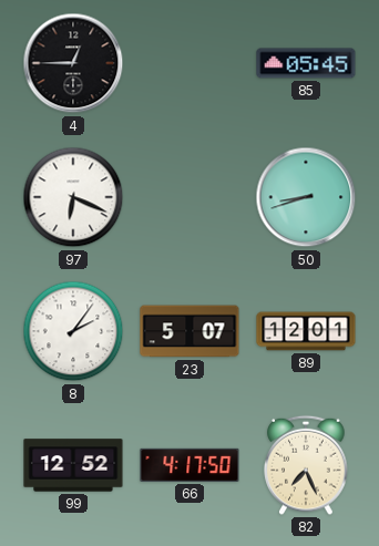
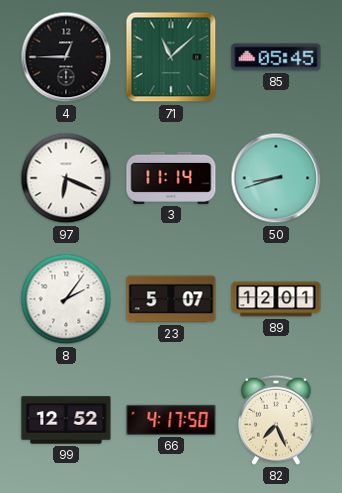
71: none -> 11:08
3: none -> 11:14
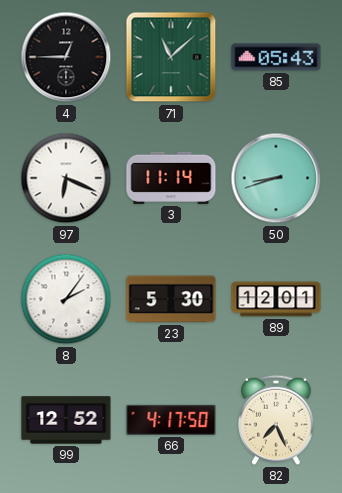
85: 05:45 -> 05:43
23: 5:07 -> 5:30
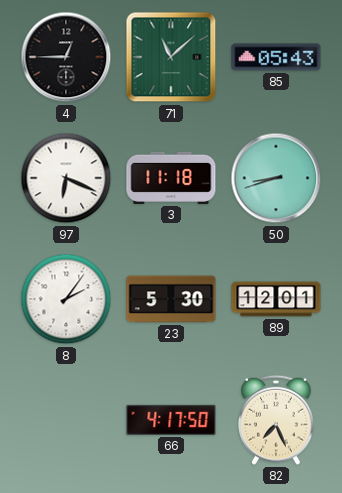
3: 11:14 -> 11:18
99: 12:52 -> none
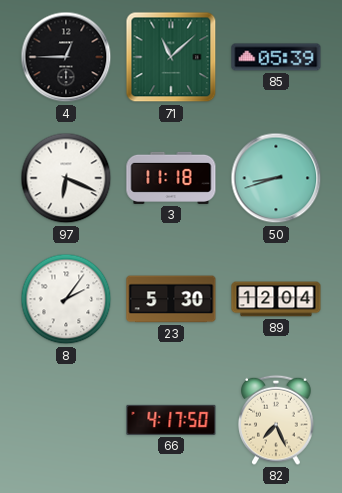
85: 05:43 -> 05:39
89: 12:01 -> 12:04
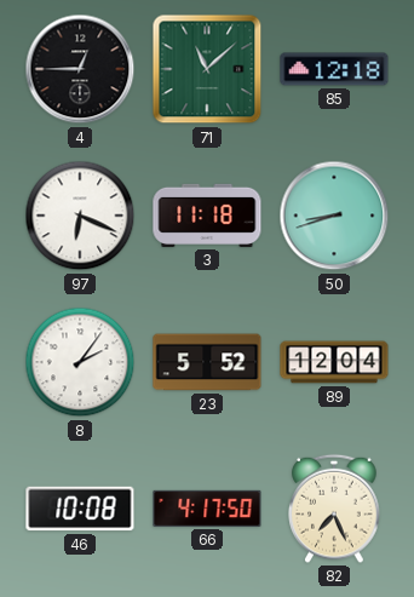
85: 05:39 -> 12:18
23: 5:30 -> 5:52
46: none -> 10:08
